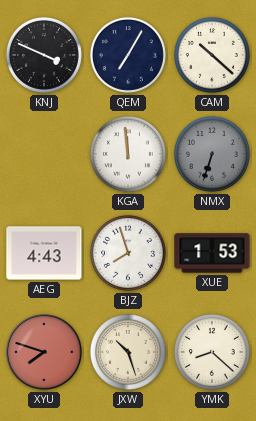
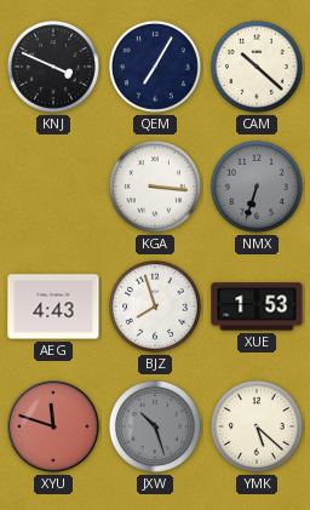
KGA: 11:59 -> 3:16
XYU: 7:48 -> 11:48
JXW dial: cream -> grey
YMK: 8:22 -> 5:22
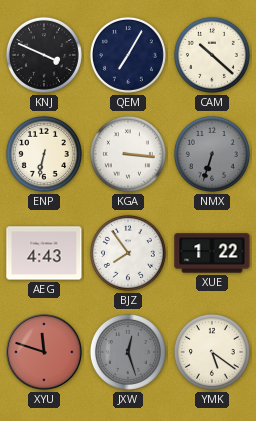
ENP: none -> 6:32
BJZ: 7:57 -> 7:54
XUE: 1:53 -> 1:22
JXW: 10:27 -> 12:27
YMK: 5:22 -> 5:21
